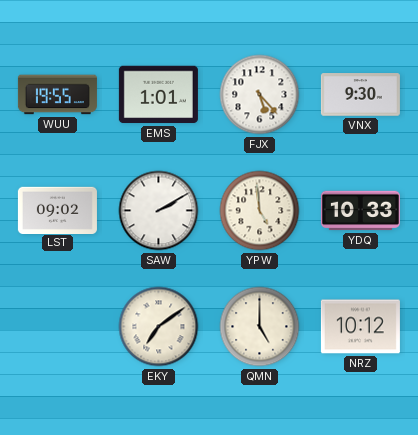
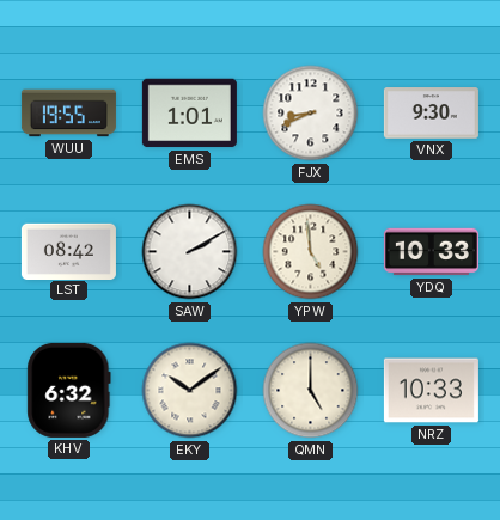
FJX: 5:23 -> 8:41
LST: 09:02 -> 08:42
KHV: none -> 6:32
EKY: 7:09 -> 10:09
NRZ: 10:12 -> 10:33
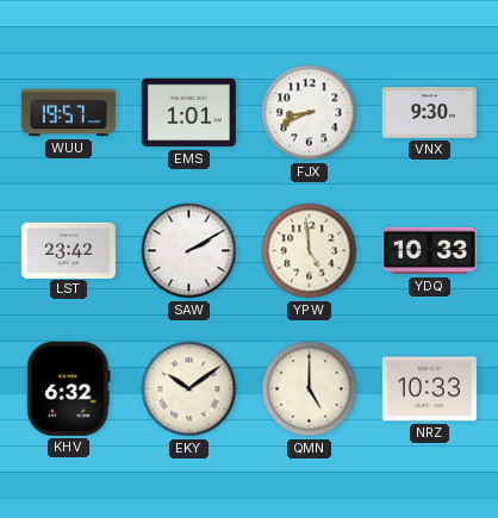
WUU: 19:55 -> 19:57
LST: 08:42 -> 23:42
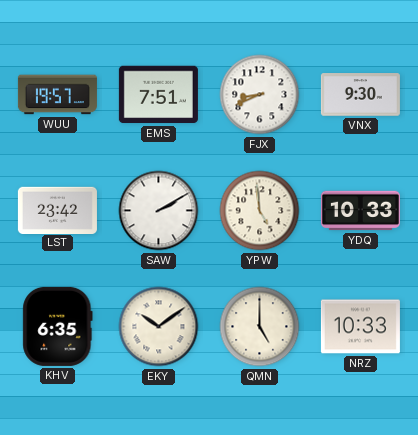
EMS: 1:01 -> 7:51
KHV: 6:32 -> 6:35
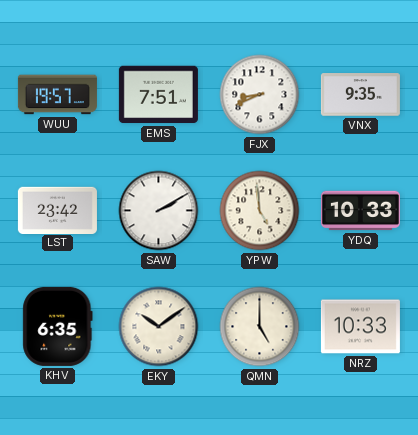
VNX: 9:30 -> 9:35
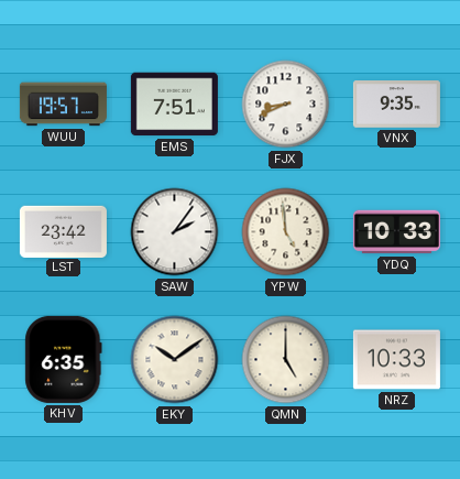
SAW: 2:10 -> 2:06
